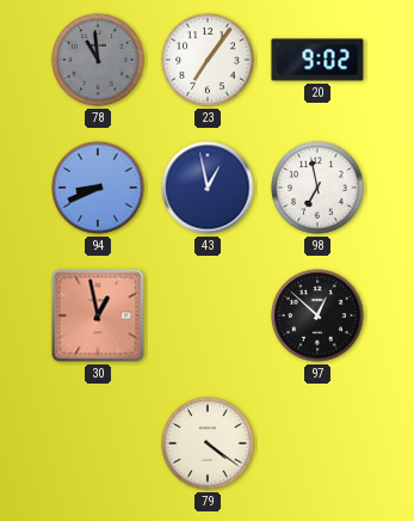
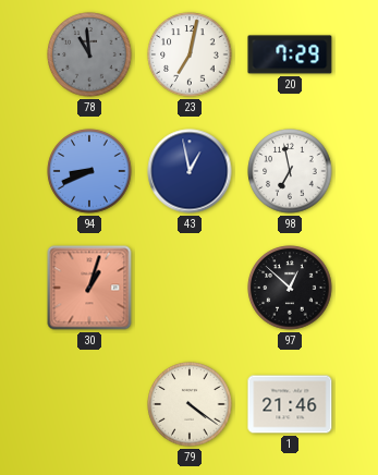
23: 7:06 -> 7:02
20: 9:02 -> 7:29
30: 12:58 -> 1:03
1: none -> 21:46
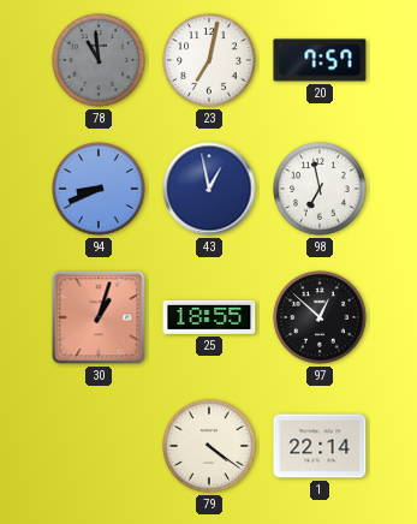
20: 7:29 -> 7:57
25: none -> 18:55
1: 21:46 -> 22:14
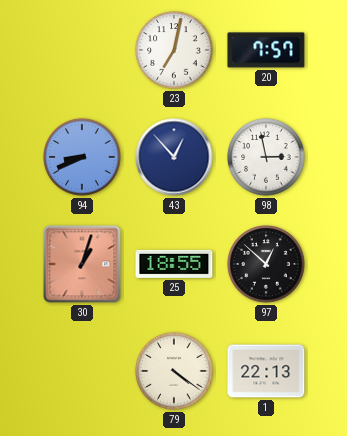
78: 10:59 -> none
43: 12:58 -> 12:53
98: 6:58 -> 2:58
1: 22:14 -> 22:13
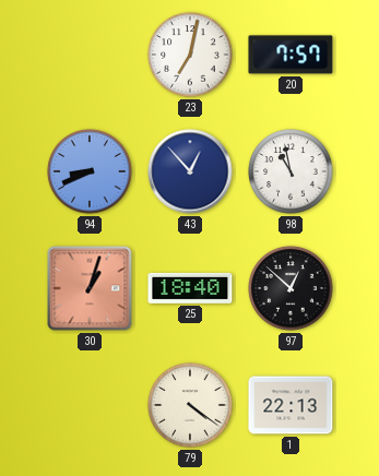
98: 2:58 -> 10:58
25: 18:55 -> 18:40
